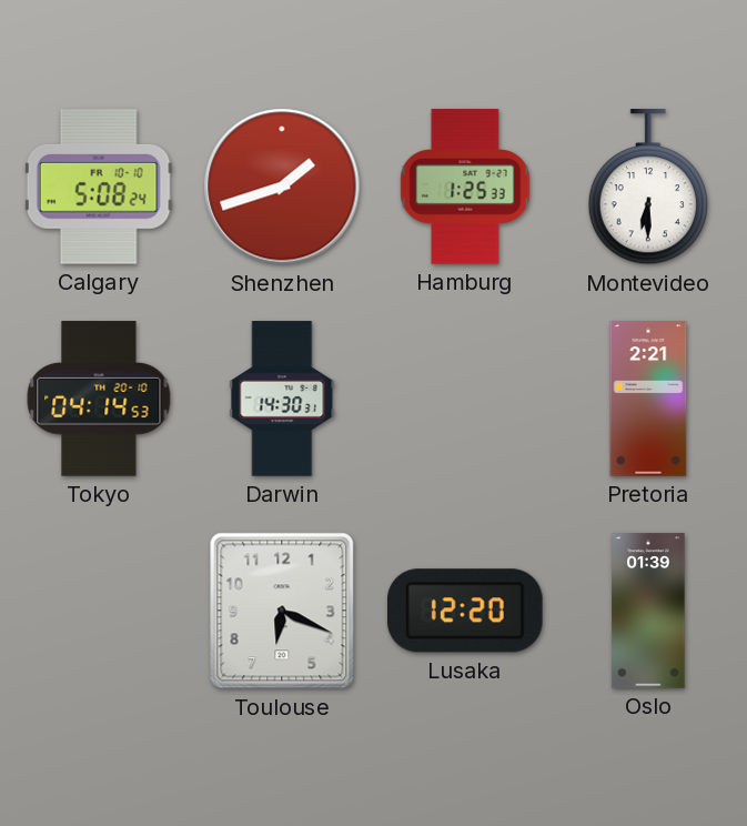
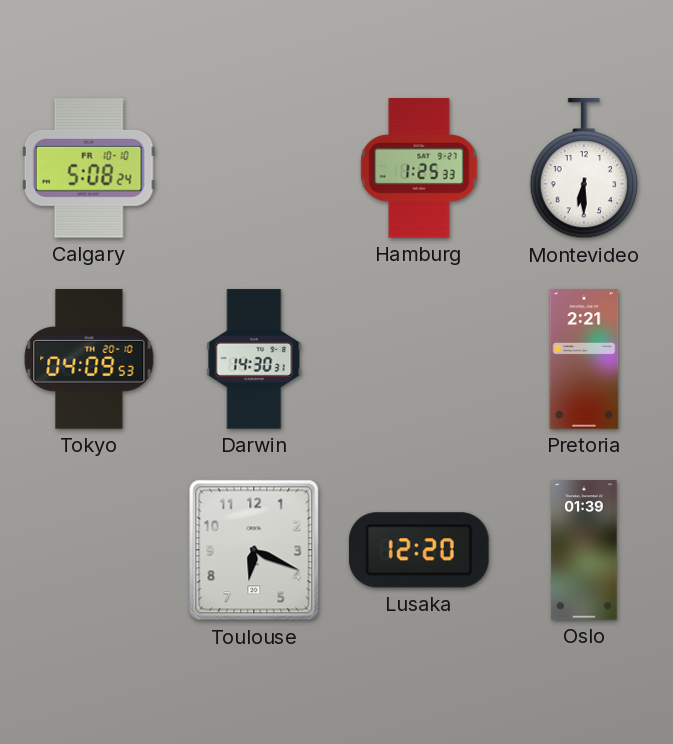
Shenzhen: 1:42 -> none
Tokyo: 04:14 -> 04:09
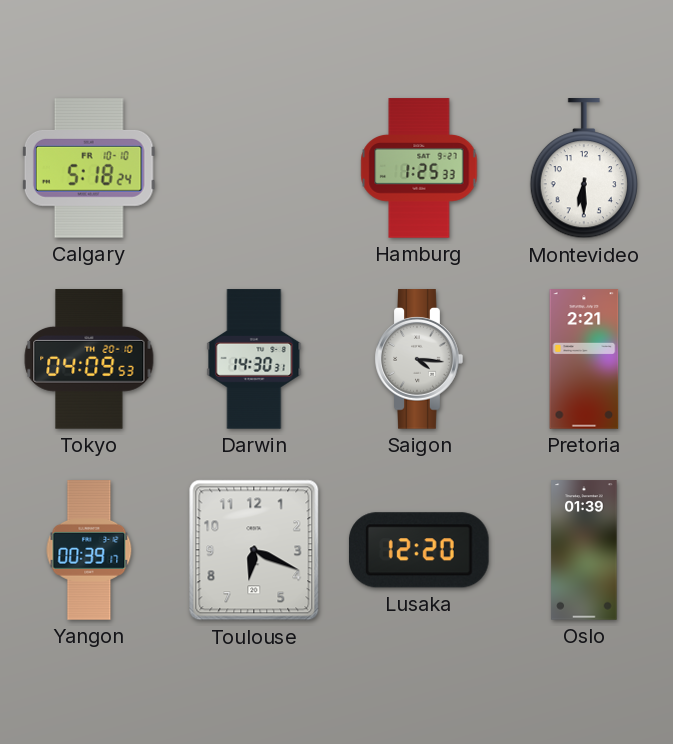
Calgary: 5:08 -> 5:18
Saigon: none -> 4:16
Yangon: none -> 00:39
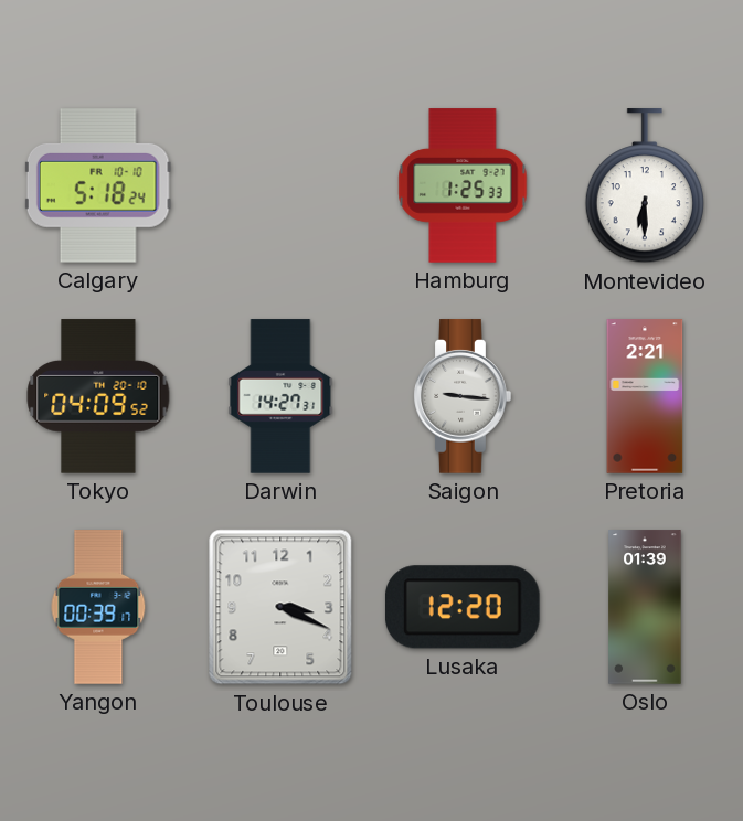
Tokyo: 04:09:53 -> 04:09:52
Darwin: 14:30 -> 14:27
Saigon: 4:16 -> 9:16
Toulouse: 6:19 -> 3:19
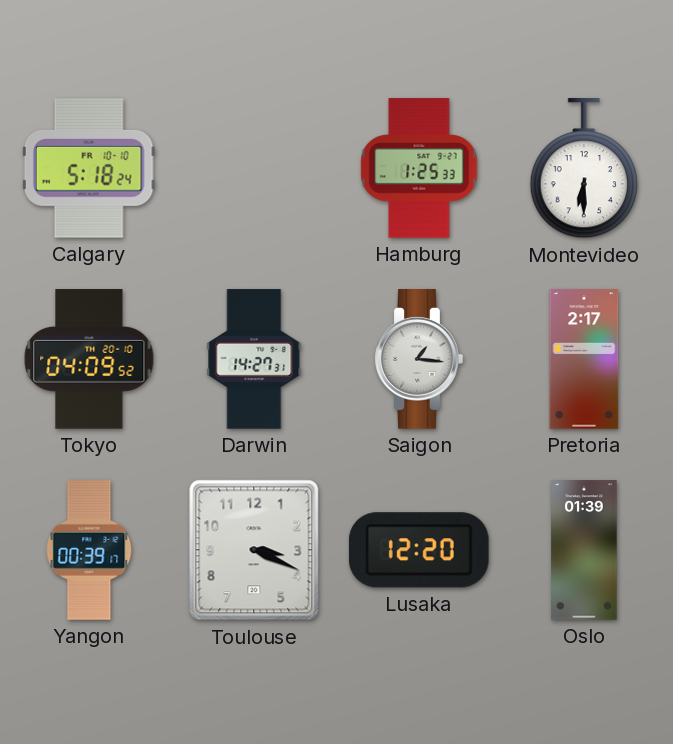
Saigon: 9:16 -> 1:16
Pretoria: 2:21 -> 2:17
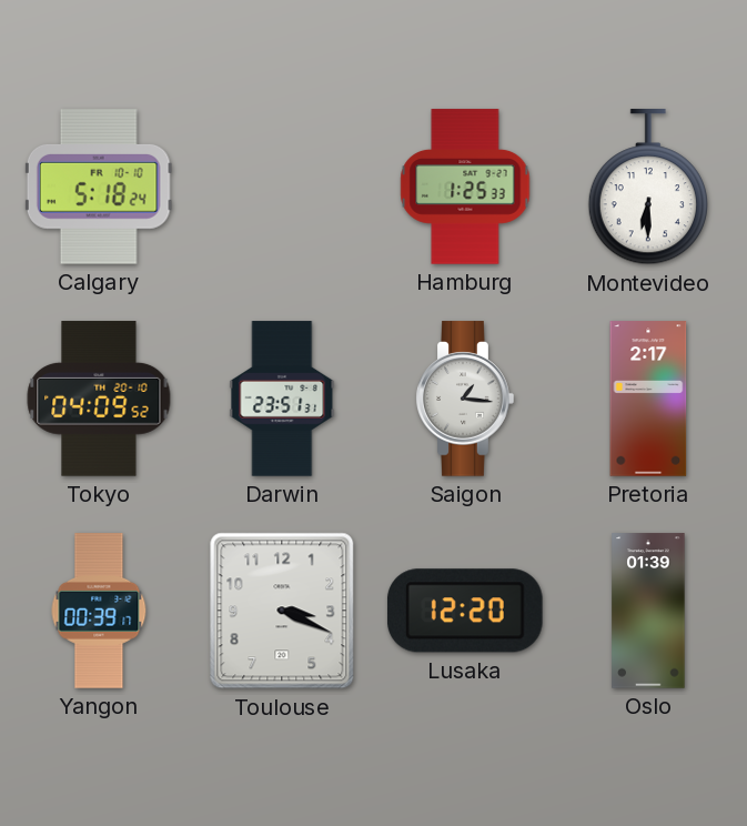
Darwin: 14:27 -> 23:51
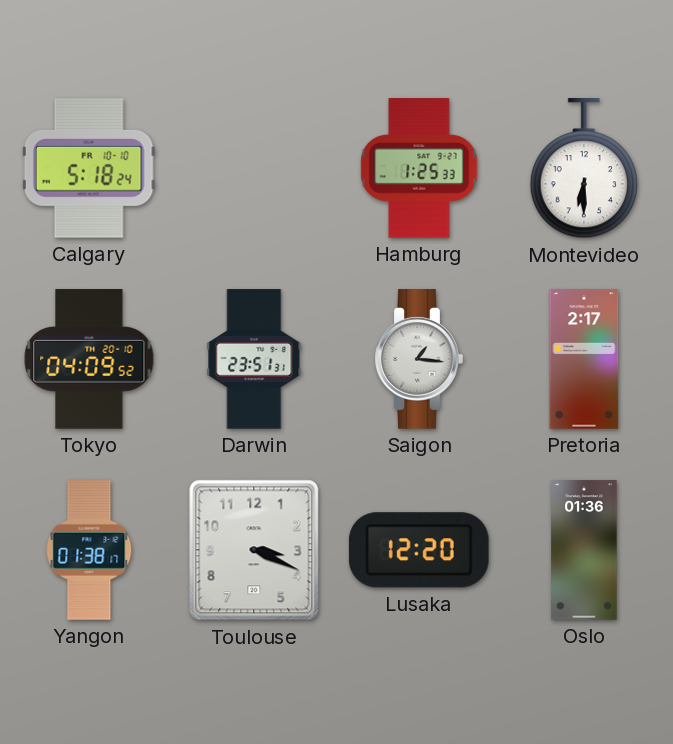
Yangon: 00:39 -> 01:38
Oslo: 01:39 -> 01:36
